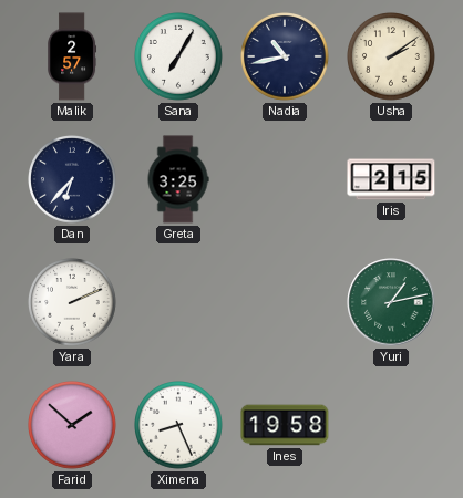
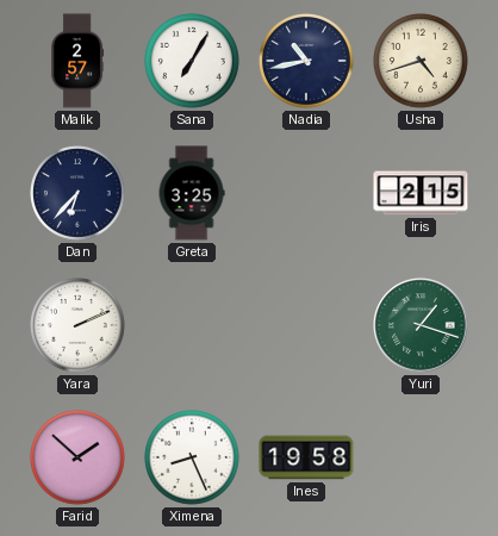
Usha: 2:09 -> 4:42
Yuri: 1:13 -> 1:18
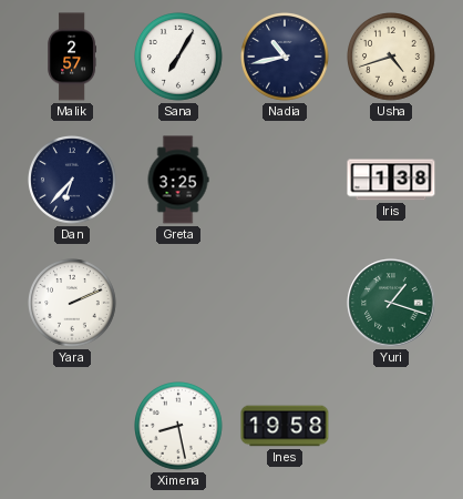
Iris: 2:15 -> 1:38
Farid: 1:52 -> none
Ximena: 8:26 -> 8:28
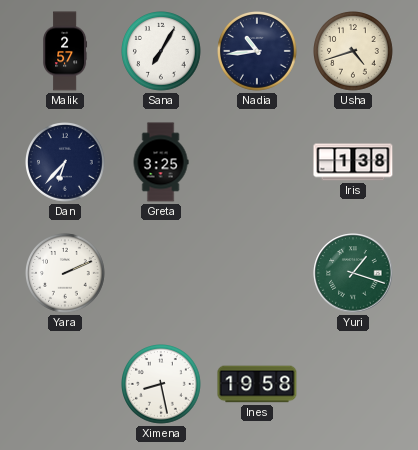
Nadia: 10:43 -> 10:44
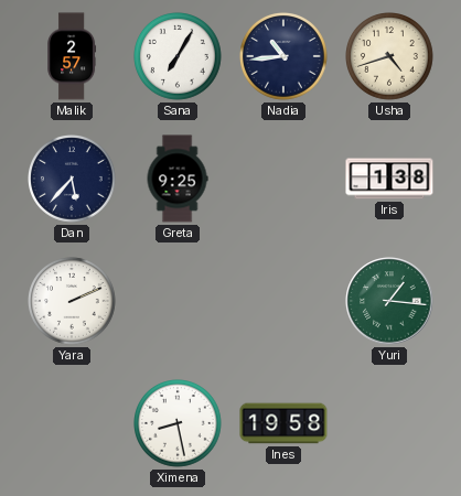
Dan: 6:37 -> 5:37
Greta: 3:25 -> 9:25
Yuri: 1:18 -> 1:16
